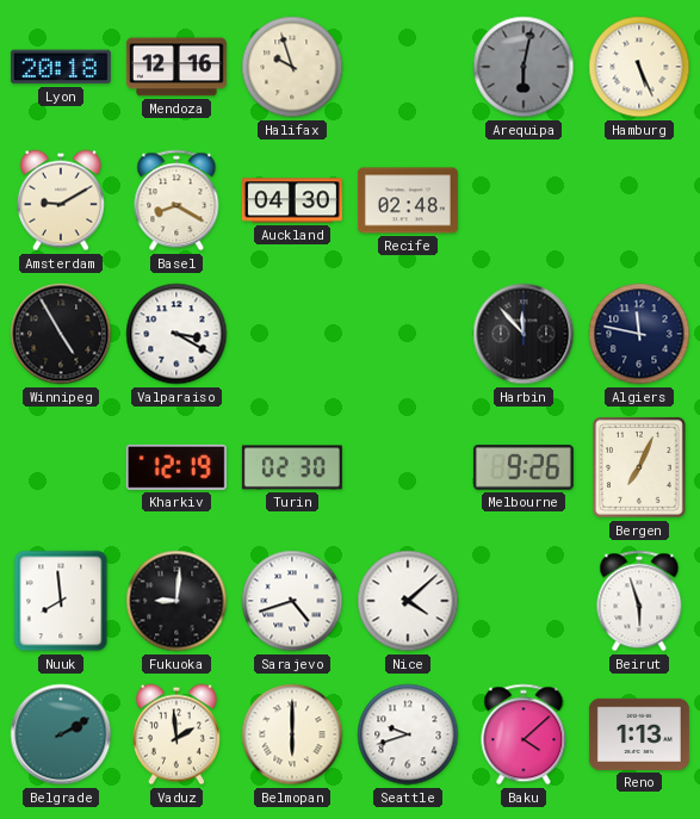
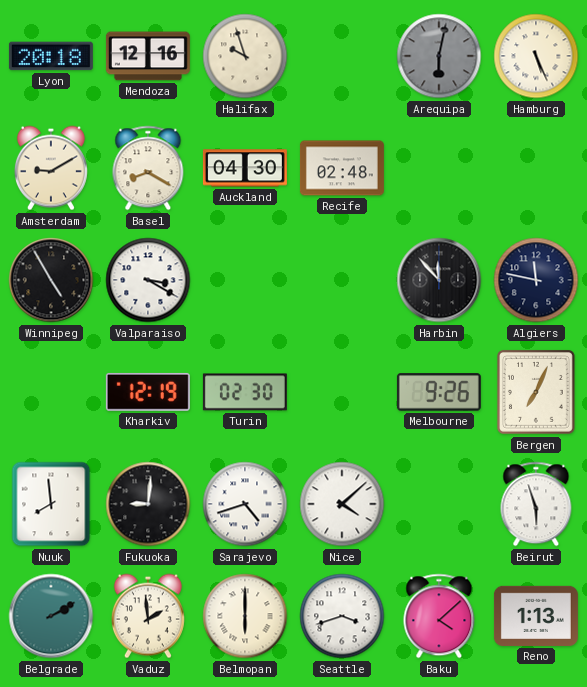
Seattle: 9:42 -> 3:42
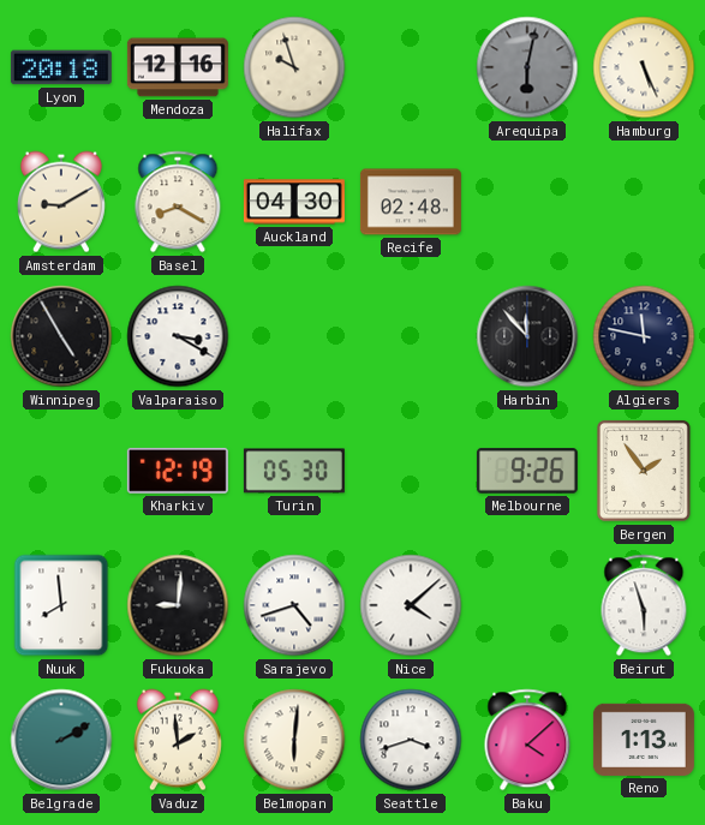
Turin: 02:30 -> 05:30
Bergen: 7:04 -> 1:54
Belmopan: 6:00 -> 6:01
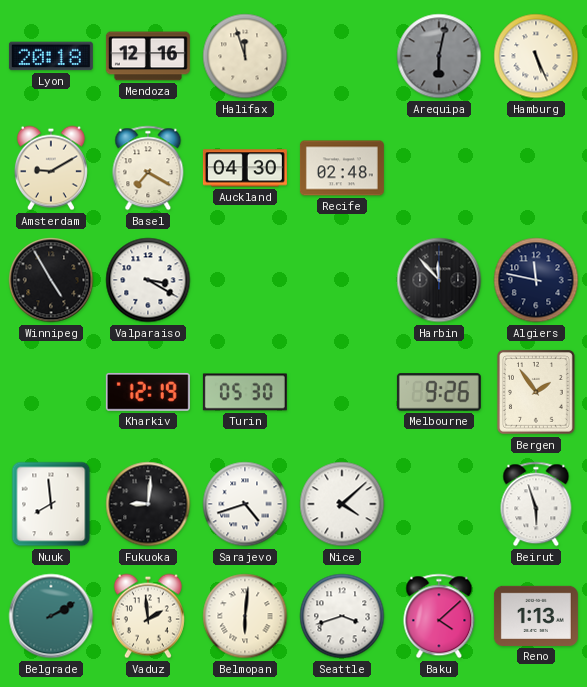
Halifax: 9:57 -> 11:57
Basel: 8:20 -> 7:20
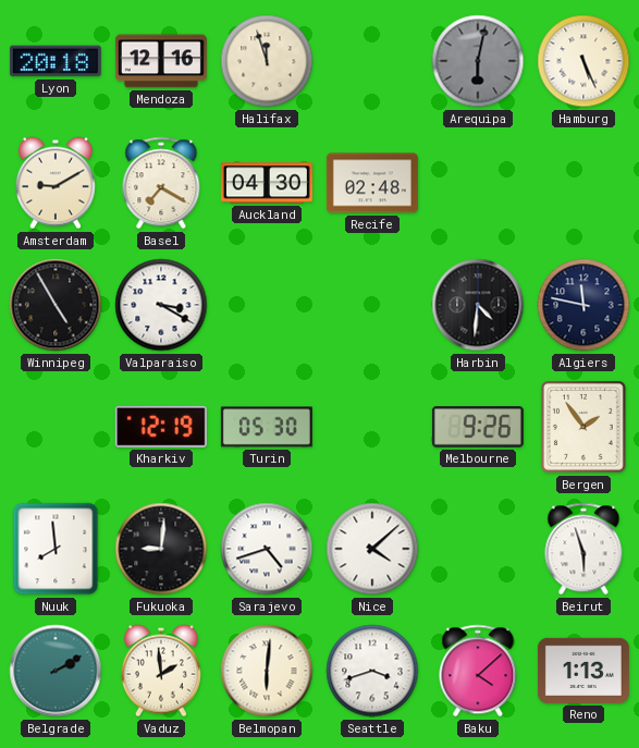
Harbin: 11:53 -> 4:31
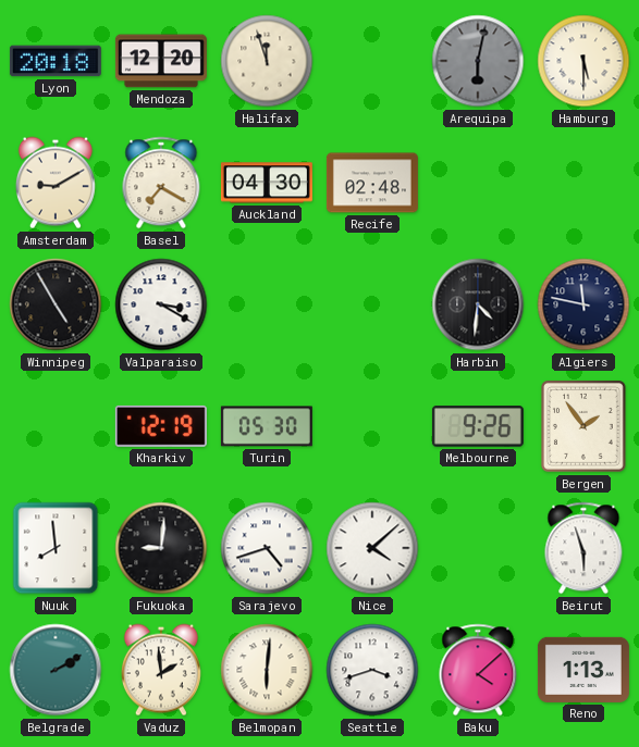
Mendoza: 12:16 -> 12:20
Hamburg: 5:26 -> 5:30
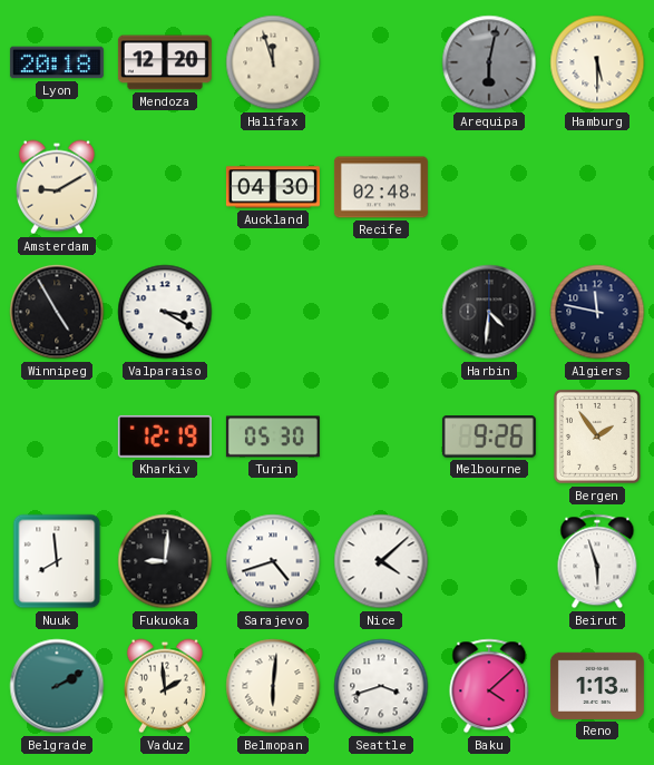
Basel: 7:20 -> none
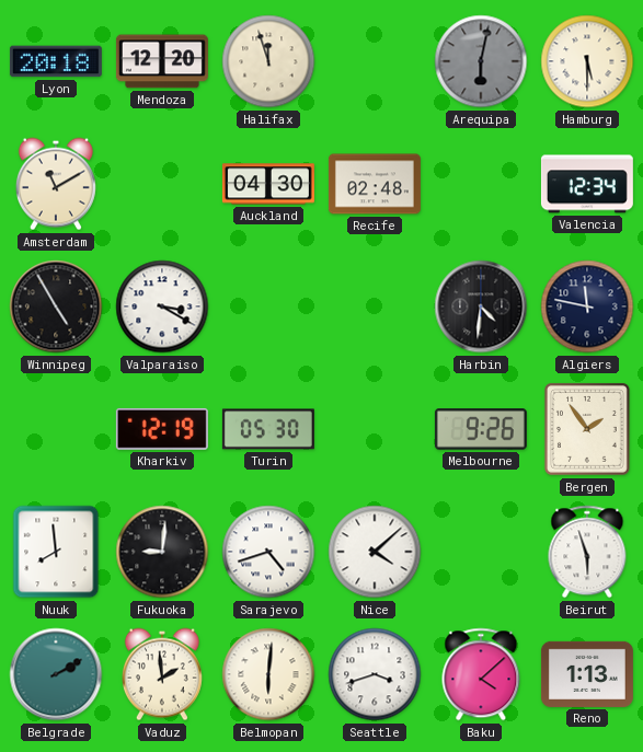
Amsterdam: 9:10 -> 11:10
Valencia: none -> 12:34
